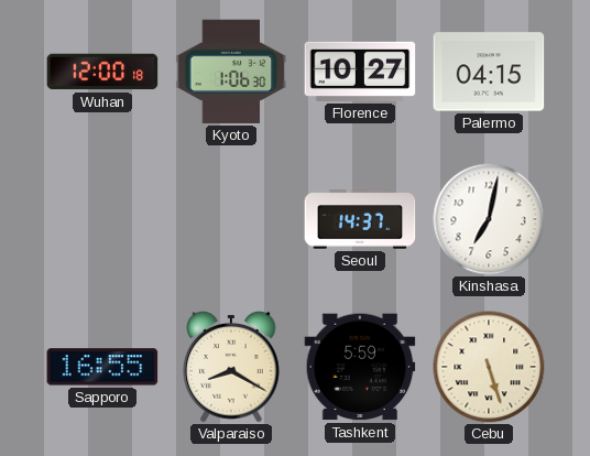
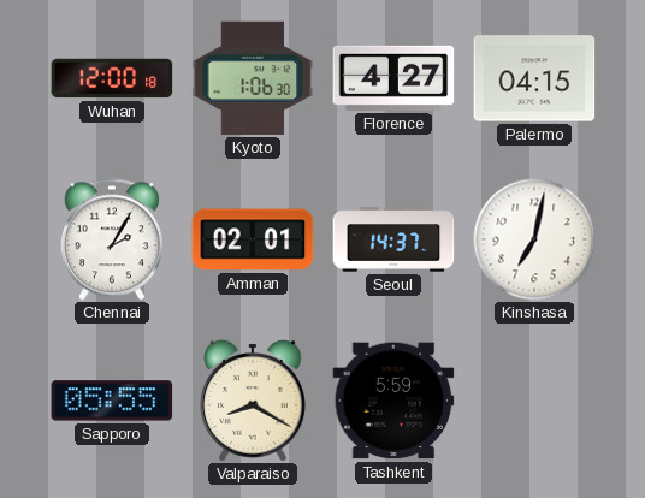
Florence: 10:27 -> 4:27
Chennai: none -> 2:05
Amman: none -> 02:01
Sapporo: 16:55 -> 05:55
Cebu: 5:27 -> none
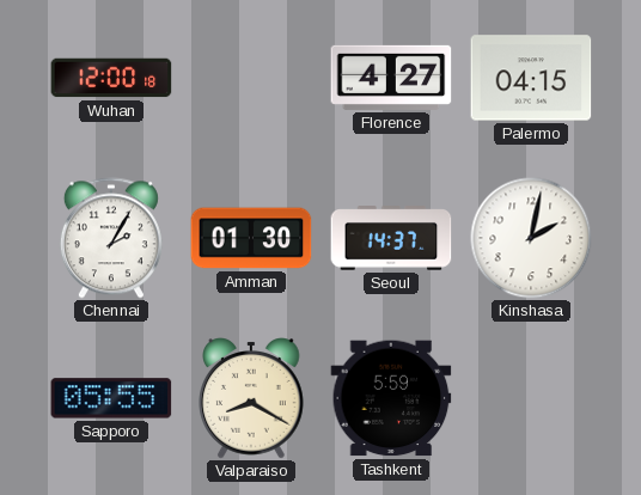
Kyoto: 1:06 -> none
Amman: 02:01 -> 01:30
Kinshasa: 7:02 -> 2:02
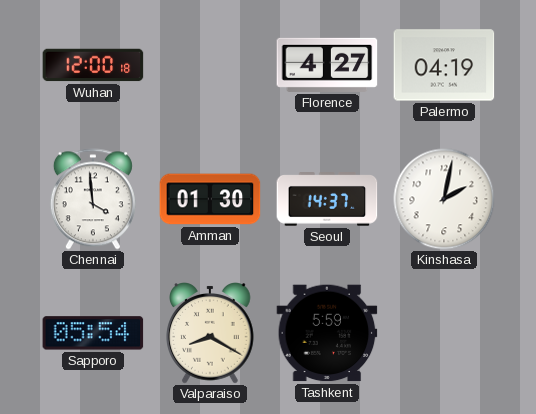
Palermo: 04:15 -> 04:19
Chennai: 2:05 -> 3:59
Sapporo: 05:55 -> 05:54
